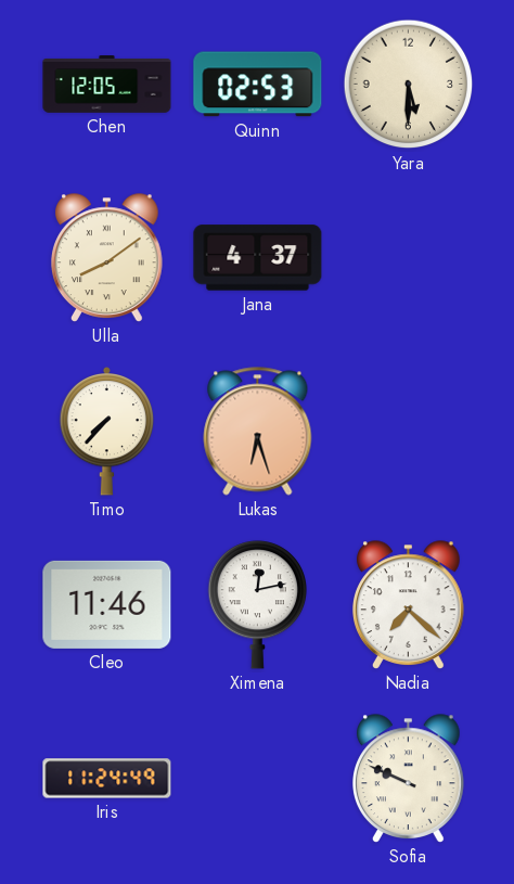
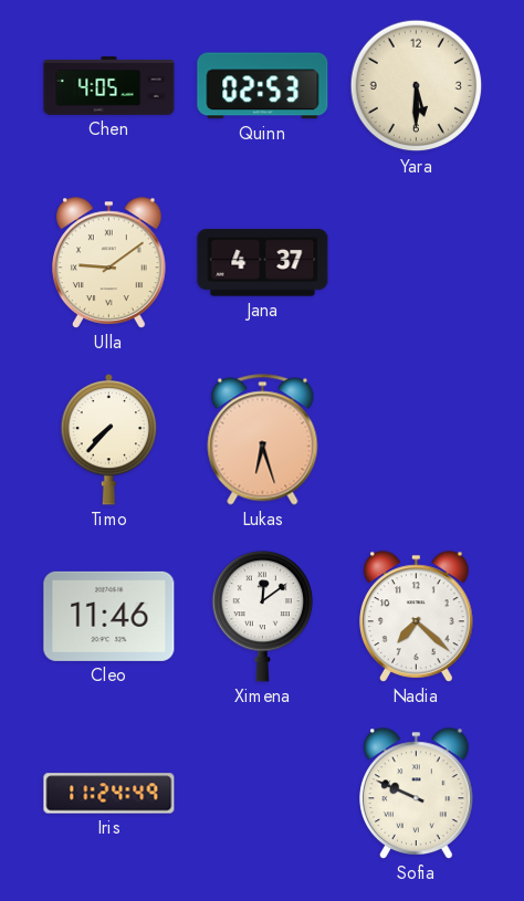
Chen: 12:05 -> 4:05
Ulla: 8:09 -> 9:09
Ximena: 12:13 -> 12:09
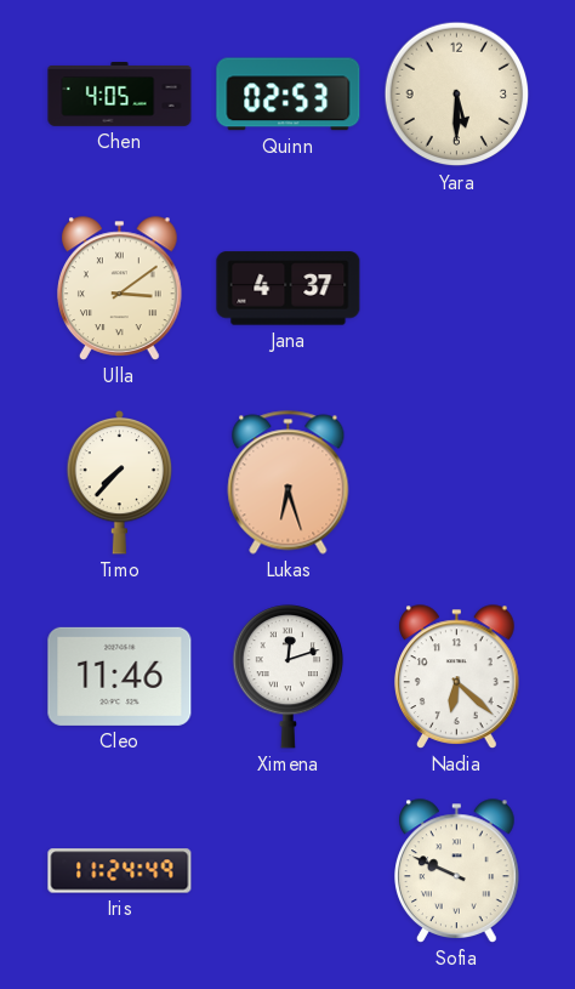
Ulla: 9:09 -> 3:09
Ximena: 12:09 -> 12:12
Nadia: 7:22 -> 6:22
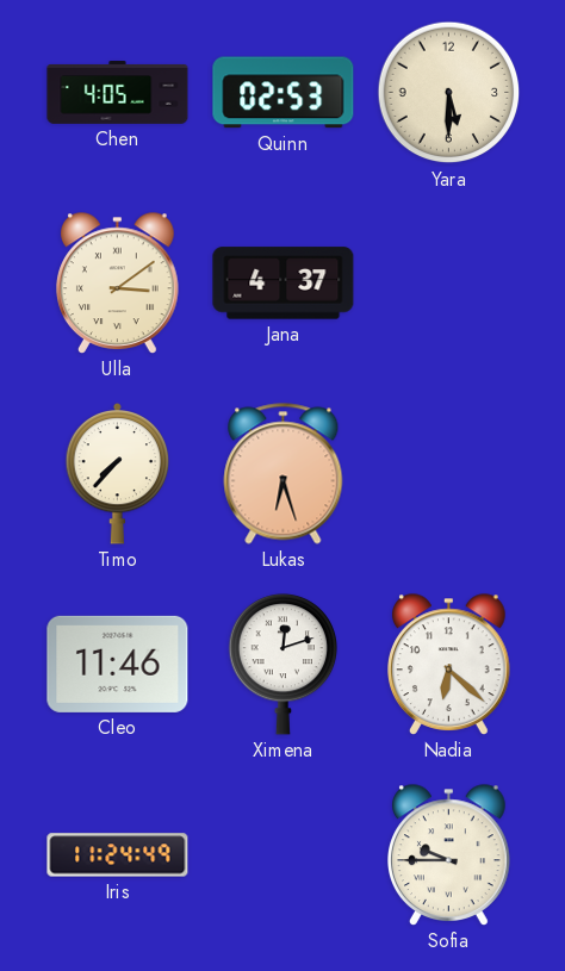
Sofia: 9:49 -> 9:45
